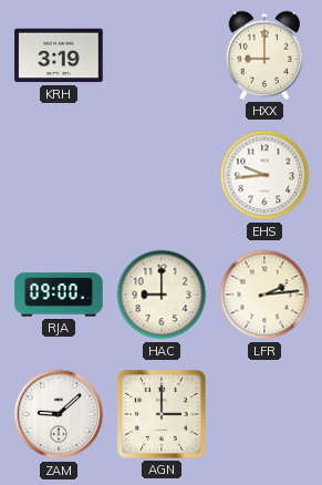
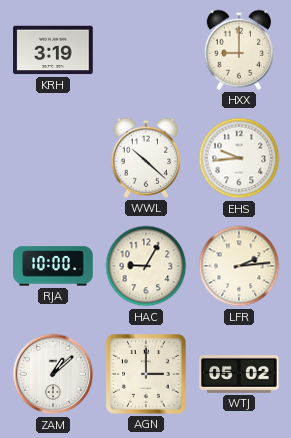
WWL: none -> 10:22
RJA: 09:00 -> 10:00
HAC: 9:00 -> 9:05
ZAM: 9:08 -> 1:08
WTJ: none -> 05:02
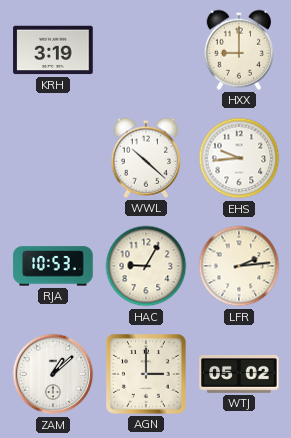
RJA: 10:00 -> 10:53
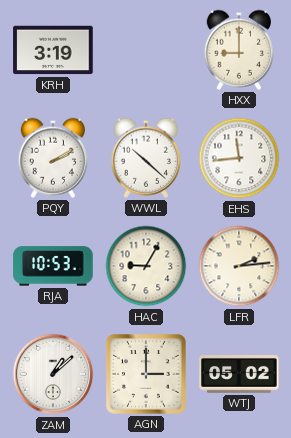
PQY: none -> 2:10
EHS: 9:44 -> 11:44
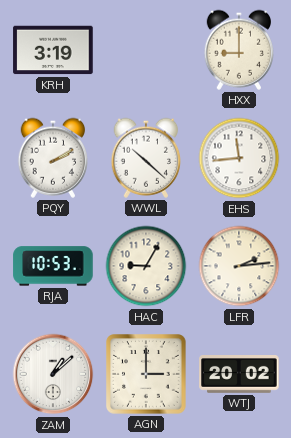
WTJ: 05:02 -> 20:02
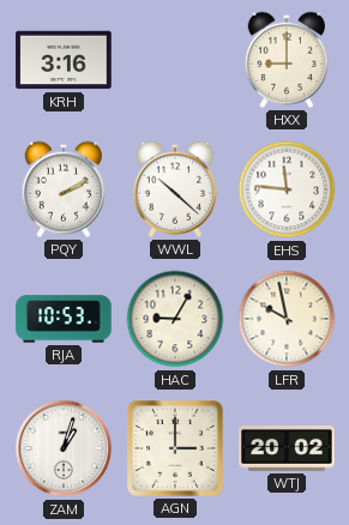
KRH: 3:19 -> 3:16
EHS: 11:44 -> 11:46
LFR: 2:14 -> 9:58
ZAM: 1:08 -> 1:03
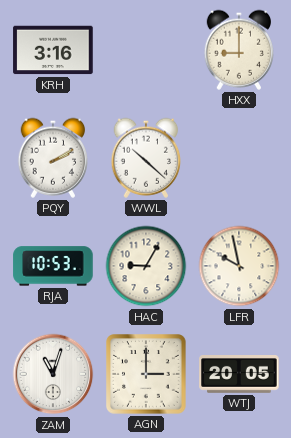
EHS: 11:46 -> none
ZAM: 1:03 -> 11:03
WTJ: 20:02 -> 20:05
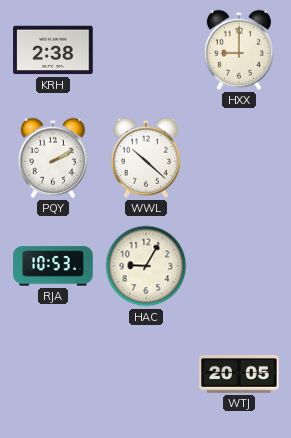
KRH: 3:16 -> 2:38
LFR: 9:58 -> none
ZAM: 11:03 -> none
AGN: 3:00 -> none
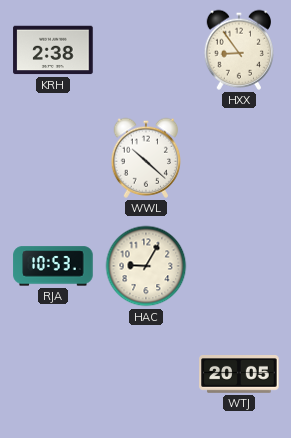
HXX: 9:00 -> 8:54
PQY: 2:10 -> none
